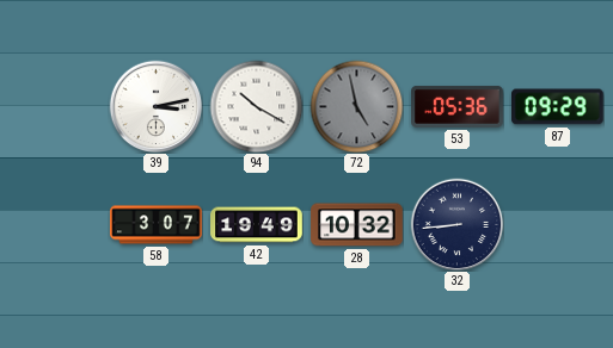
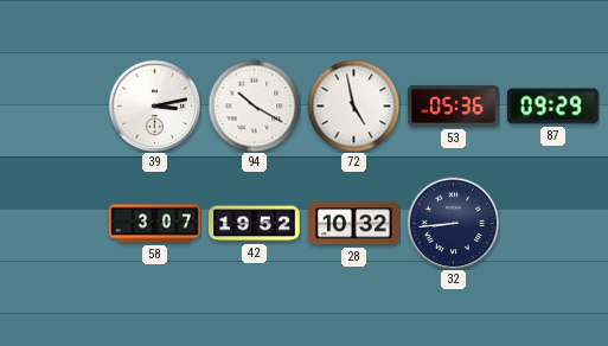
72 dial: grey -> white
42: 19:49 -> 19:52
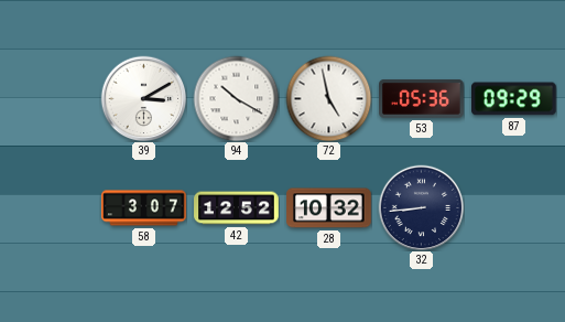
39: 3:13 -> 3:10
42: 19:52 -> 12:52
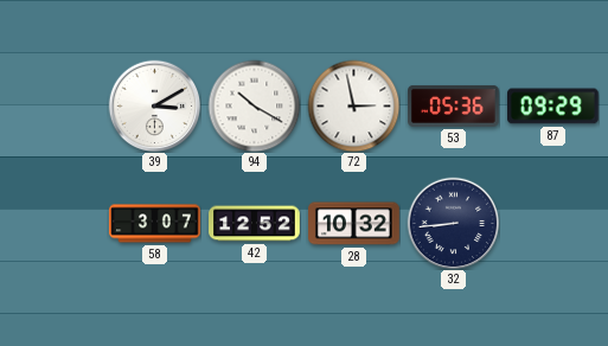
72: 4:58 -> 2:58
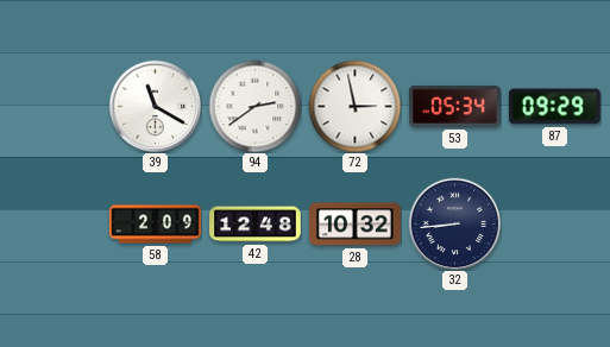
39: 3:10 -> 11:20
94: 10:20 -> 2:39
53: 05:36 -> 05:34
58: 3:07 -> 2:09
42: 12:52 -> 12:48
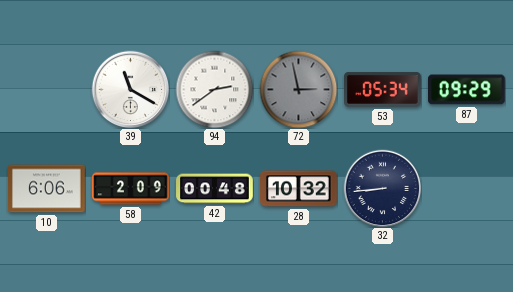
72 dial: white -> grey
10: none -> 6:06
42: 12:48 -> 00:48
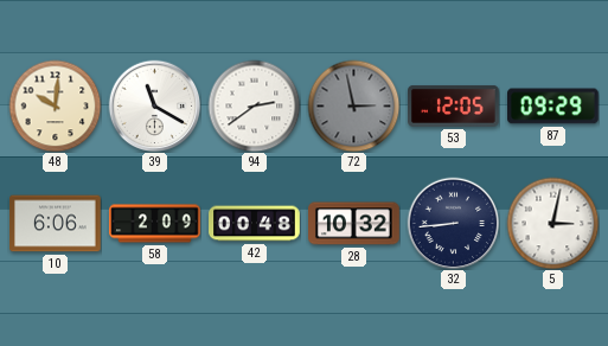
48: none -> 10:01
53: 05:34 -> 12:05
5: none -> 3:02
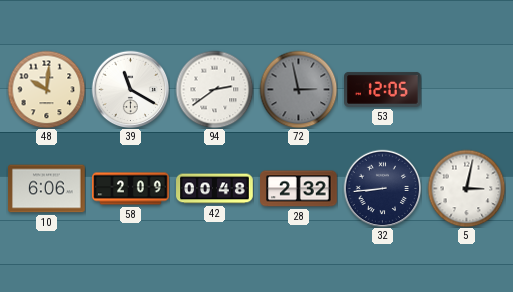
87: 09:29 -> none
28: 10:32 -> 2:32
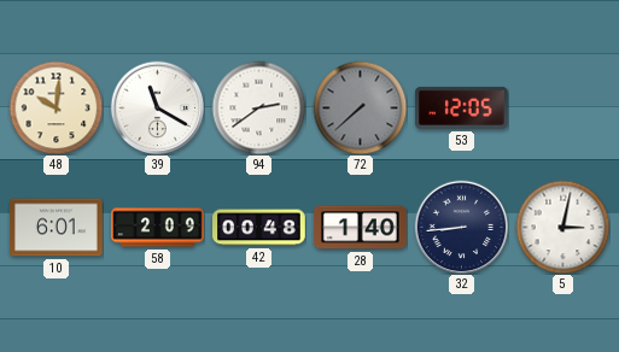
72: 2:58 -> 7:38
10: 6:06 -> 6:01
28: 2:32 -> 1:40
